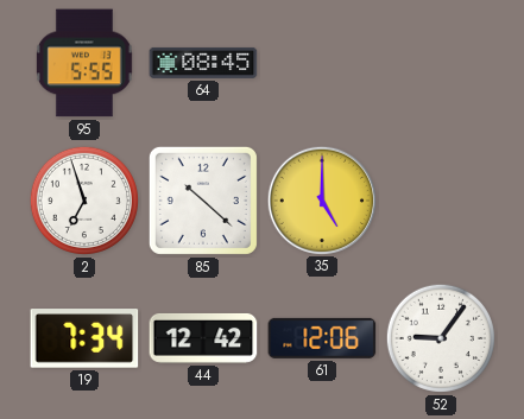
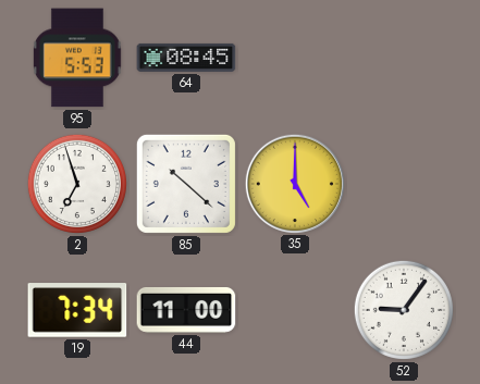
95: 5:55 -> 5:53
44: 12:42 -> 11:00
61: 12:06 -> none
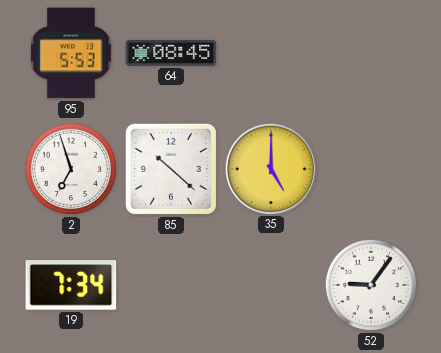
44: 11:00 -> none
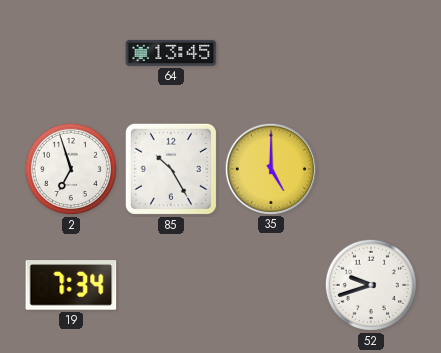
95: 5:53 -> none
64: 08:45 -> 13:45
85: 10:22 -> 10:25
52: 9:06 -> 9:42
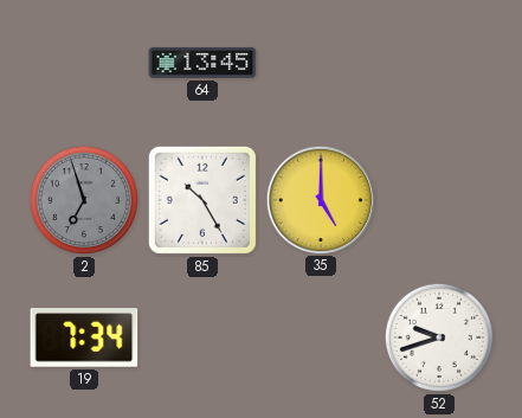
2 dial: white -> grey
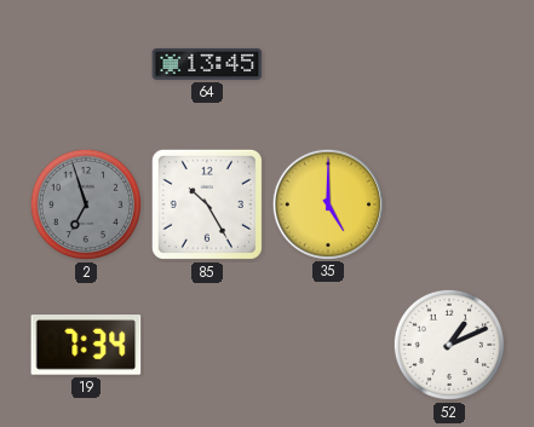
52: 9:42 -> 1:11
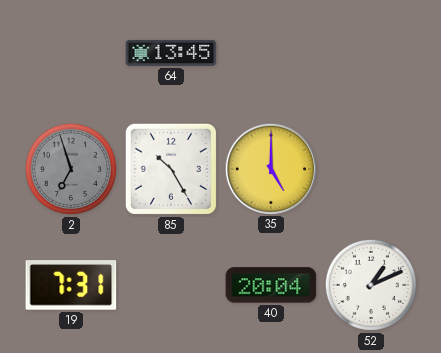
19: 7:34 -> 7:31
40: none -> 20:04
